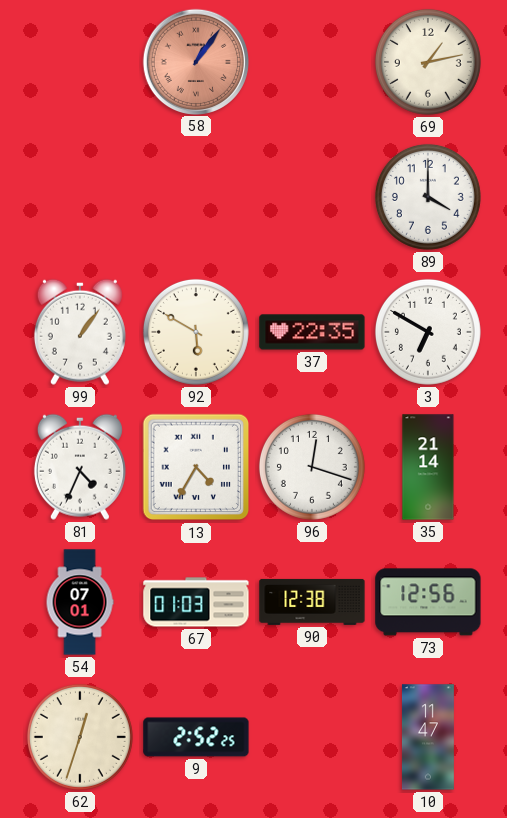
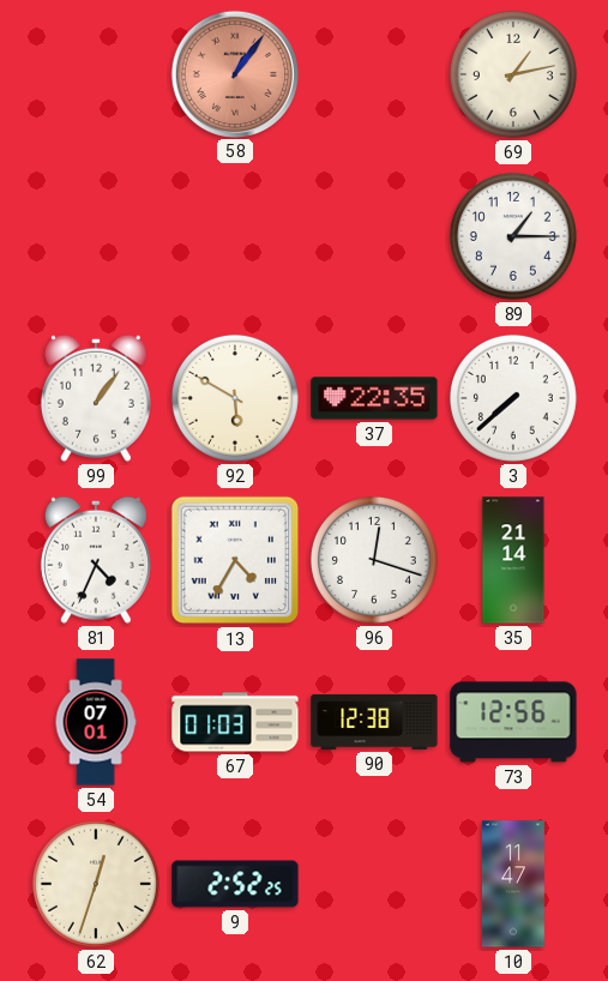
89: 4:00 -> 1:15
3: 6:50 -> 7:38
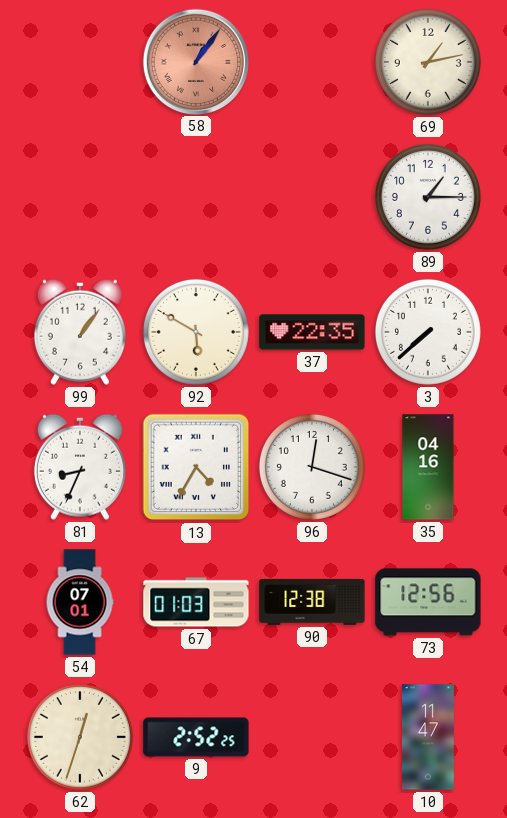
81: 4:34 -> 8:34
35: 21:14 -> 04:16
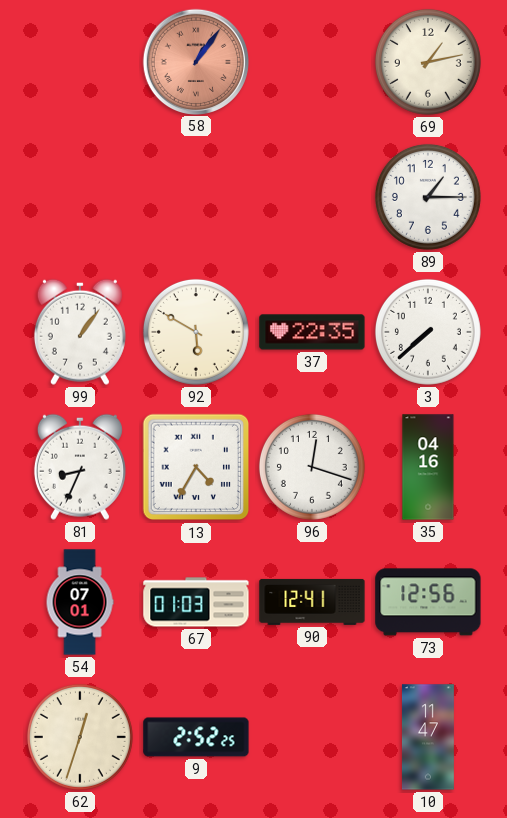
90: 12:38 -> 12:41
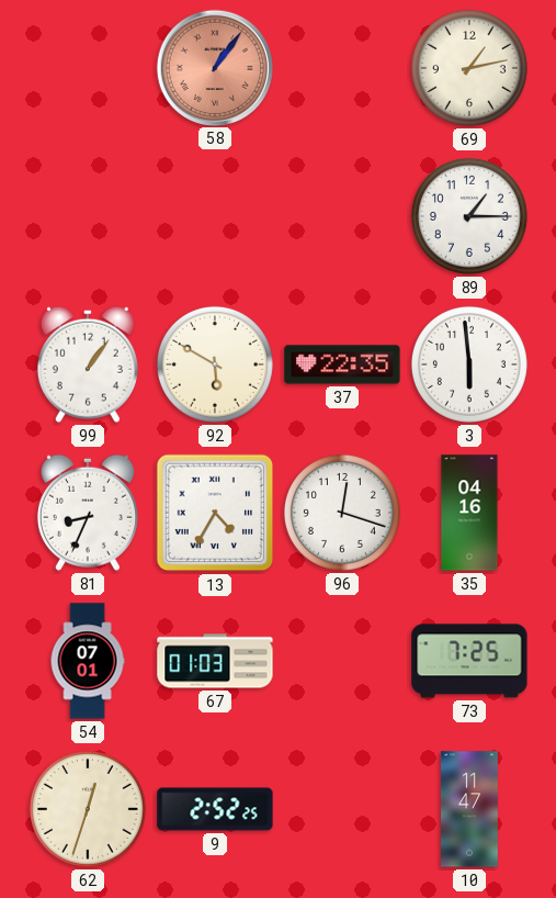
3: 7:38 -> 5:59
90: 12:41 -> none
73: 12:56 -> 7:25
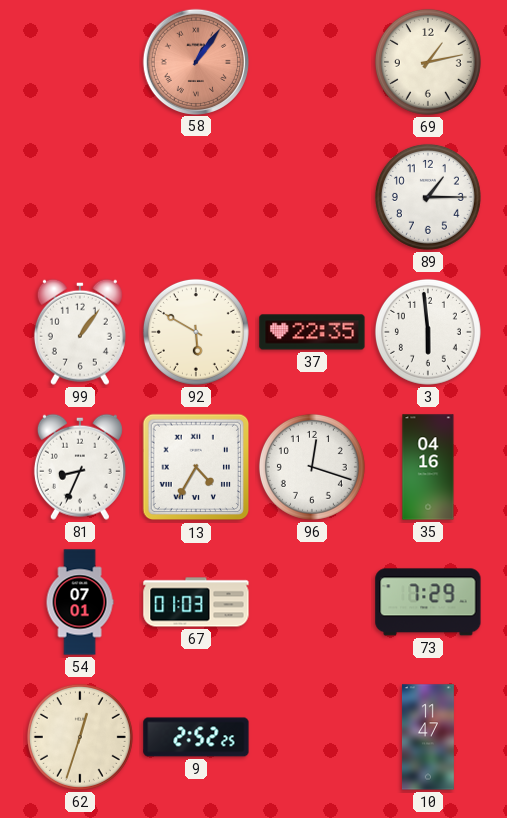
73: 7:25 -> 7:29
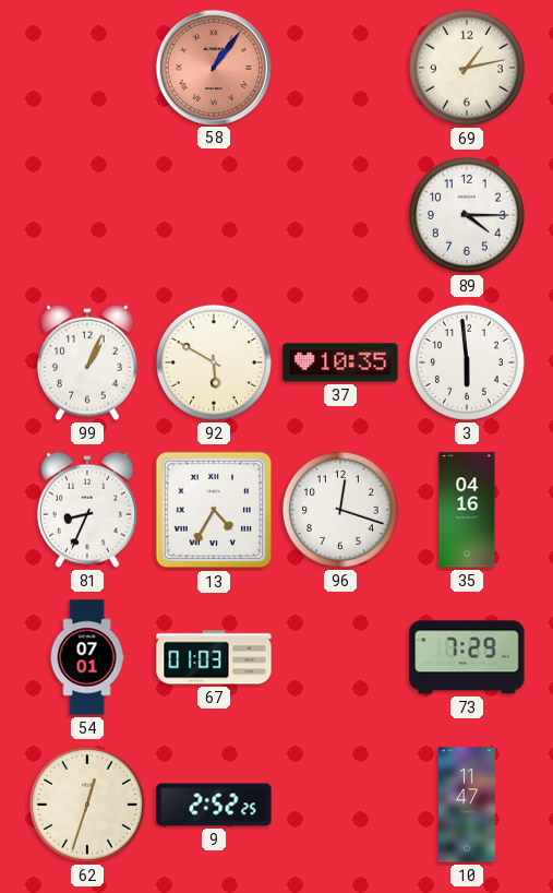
89: 1:15 -> 4:15
99: 1:06 -> 1:04
37: 22:35 -> 10:35
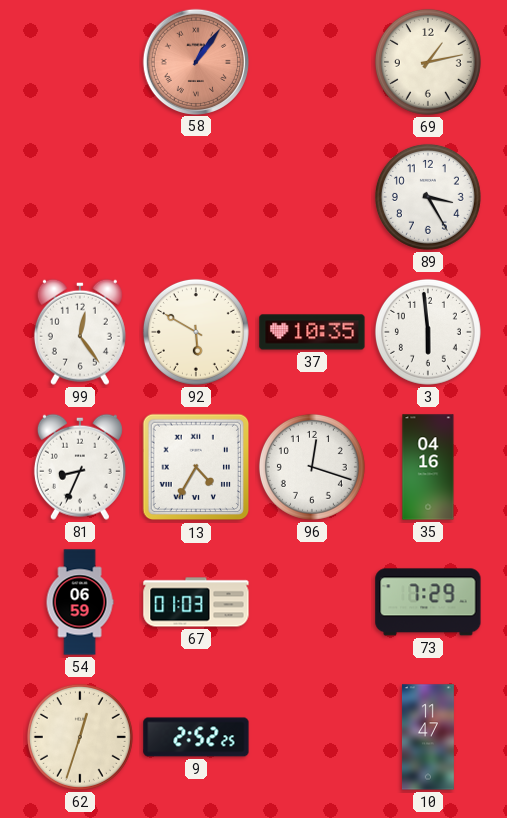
89: 4:15 -> 3:25
99: 1:04 -> 12:24
54: 07:01 -> 06:59
